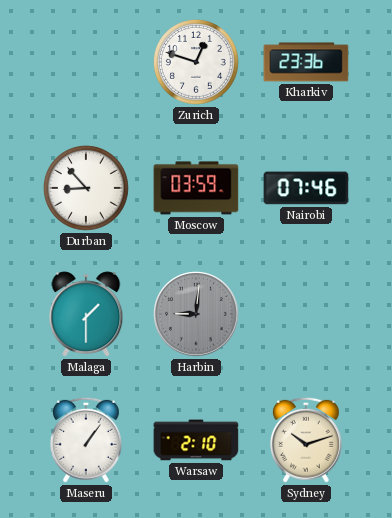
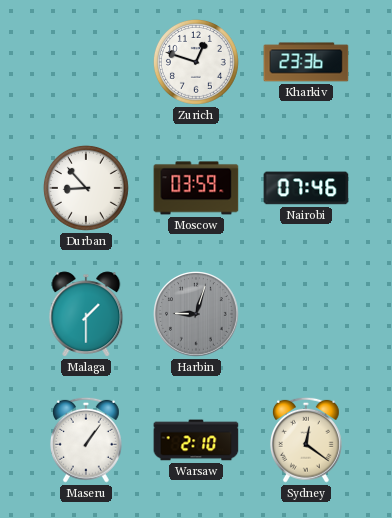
Harbin: 9:01 -> 9:03
Sydney: 10:12 -> 12:21
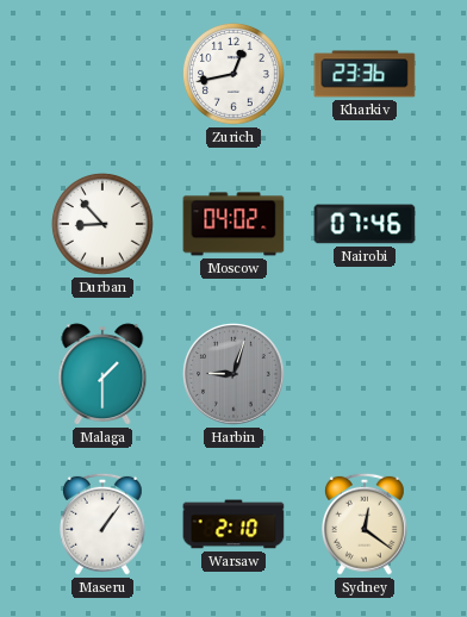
Zurich: 12:48 -> 12:43
Moscow: 03:59 -> 04:02
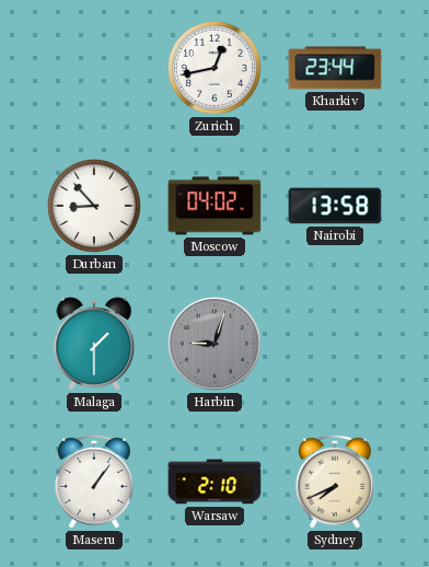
Kharkiv: 23:36 -> 23:44
Nairobi: 07:46 -> 13:58
Sydney: 12:21 -> 7:41
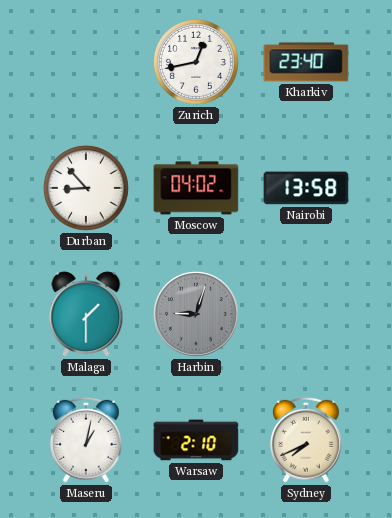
Kharkiv: 23:44 -> 23:40
Maseru: 1:06 -> 1:02
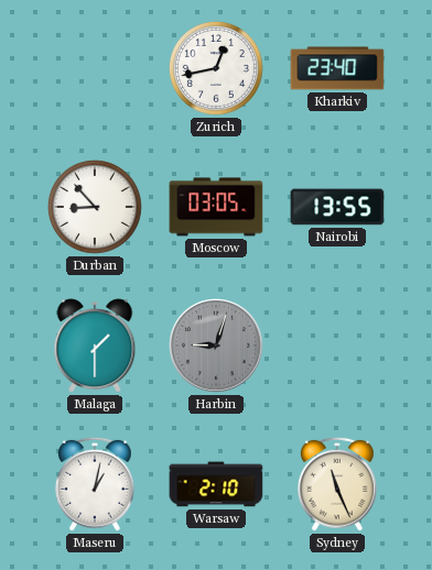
Moscow: 04:02 -> 03:05
Nairobi: 13:58 -> 13:55
Sydney: 7:41 -> 11:26
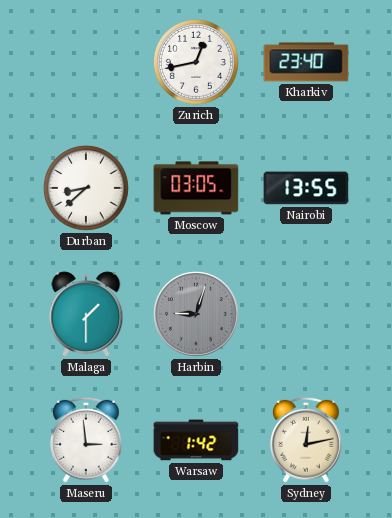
Durban: 8:53 -> 8:38
Maseru: 1:02 -> 2:59
Warsaw: 2:10 -> 1:42
Sydney: 11:26 -> 12:13
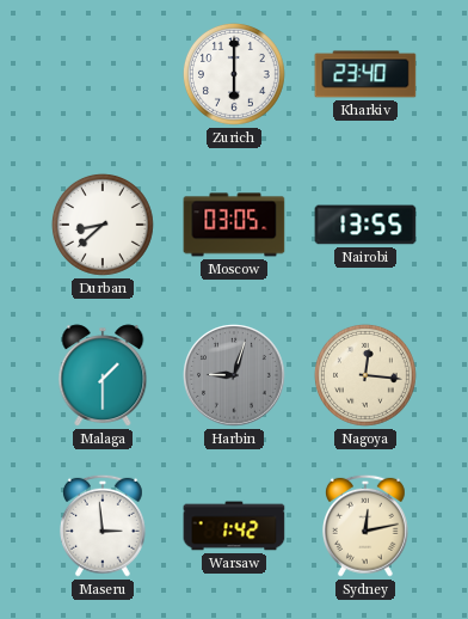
Zurich: 12:43 -> 6:00
Nagoya: none -> 12:16
